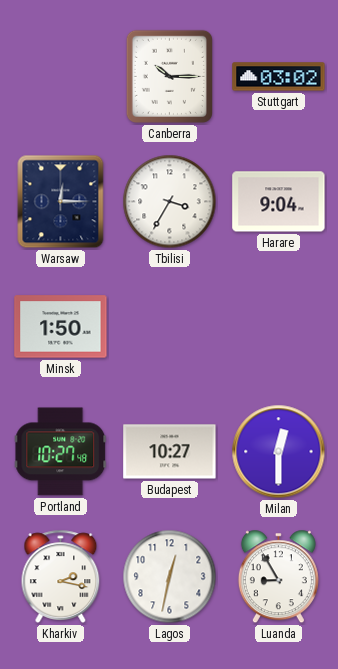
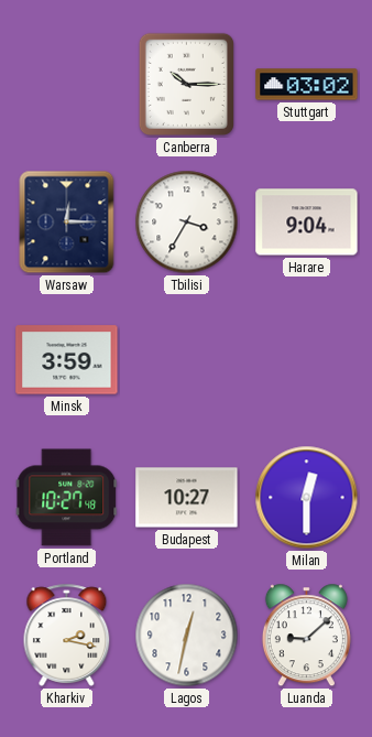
Minsk: 1:50 -> 3:59
Luanda: 8:55 -> 9:08
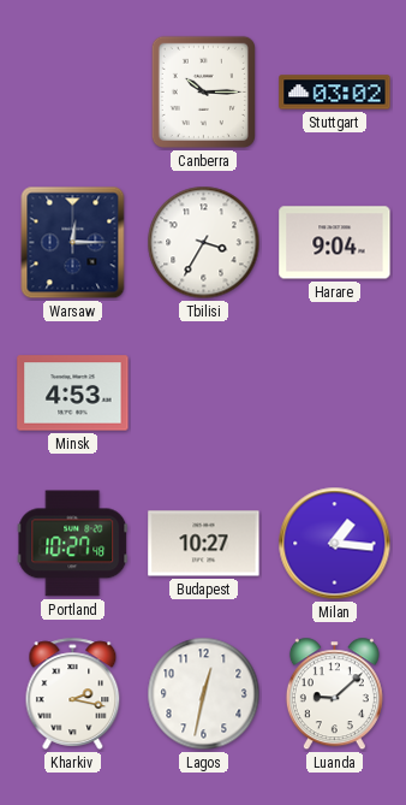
Minsk: 3:59 -> 4:53
Milan: 12:30 -> 1:16
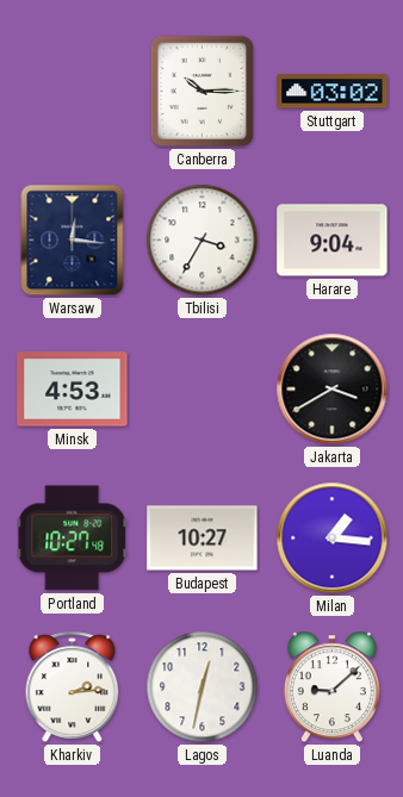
Warsaw: 12:15 -> 12:16
Jakarta: none -> 3:40
Kharkiv: 2:17 -> 2:14
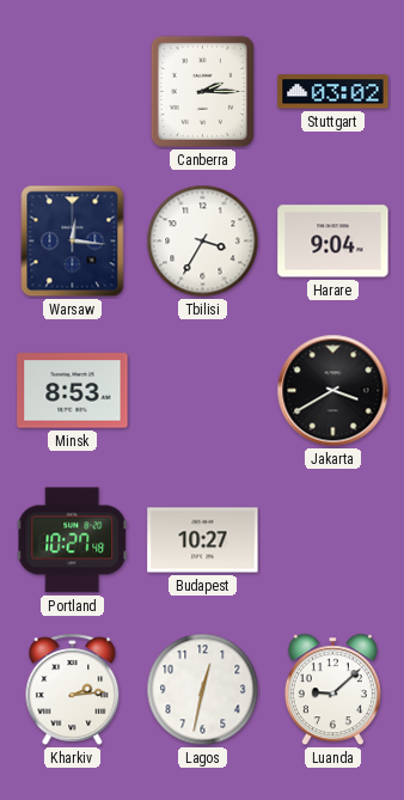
Canberra: 10:15 -> 2:15
Minsk: 4:53 -> 8:53
Milan: 1:16 -> none
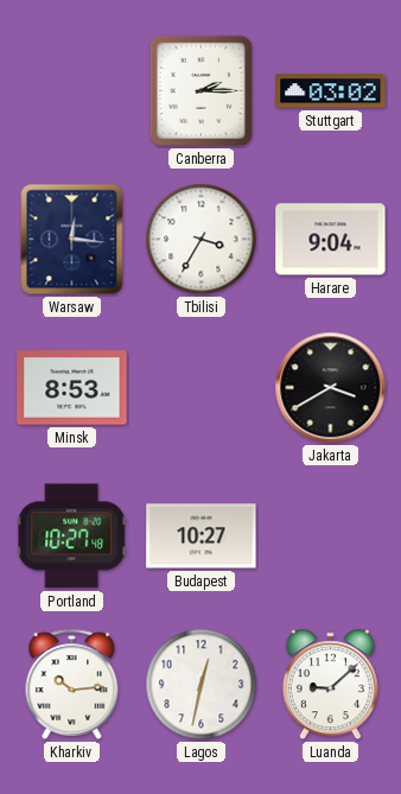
Kharkiv: 2:14 -> 10:14
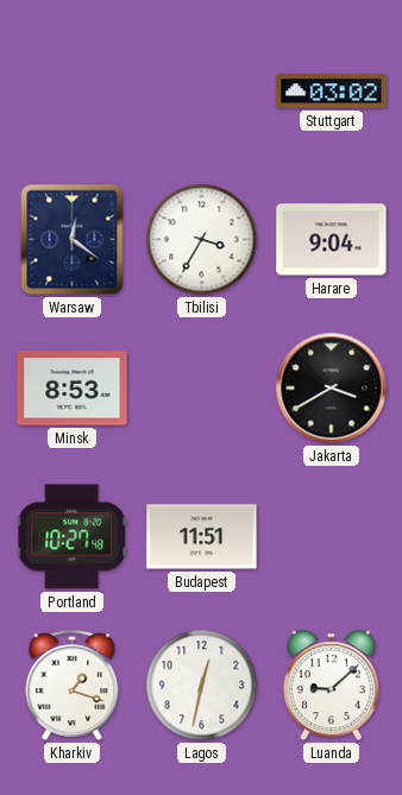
Canberra: 2:15 -> none
Warsaw: 12:16 -> 12:21
Budapest: 10:27 -> 11:51
Kharkiv: 10:14 -> 1:18
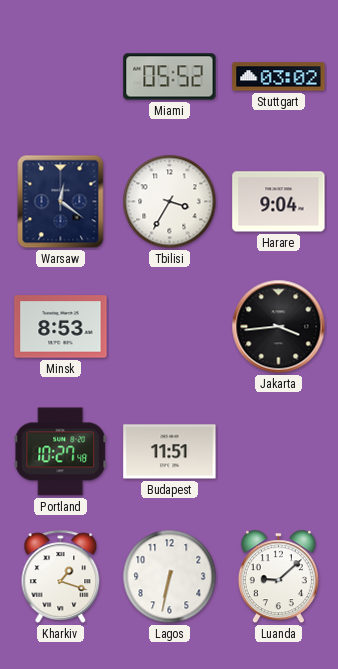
Miami: none -> 05:52
Jakarta: 3:40 -> 3:44
Lagos: 12:32 -> 6:32
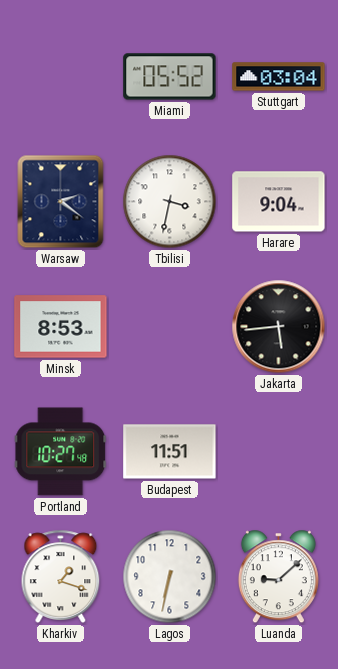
Stuttgart: 03:02 -> 03:04
Warsaw: 12:21 -> 2:21
Tbilisi: 3:35 -> 3:32
Jakarta: 3:44 -> 5:44
